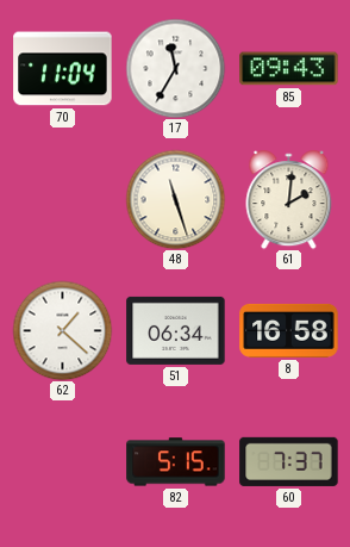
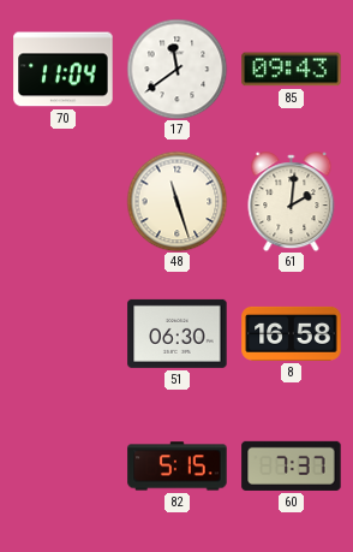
17: 11:35 -> 11:39
62: 1:22 -> none
51: 06:34 -> 06:30
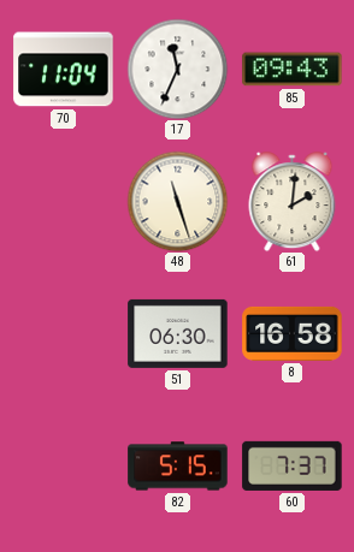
17: 11:39 -> 11:34
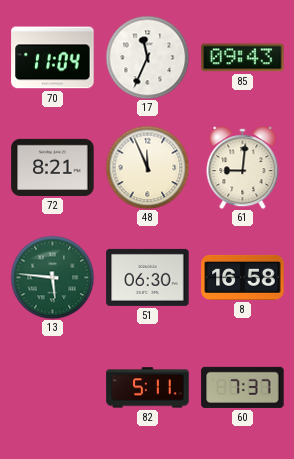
72: none -> 8:21
48: 11:27 -> 11:56
61: 2:01 -> 9:01
13: none -> 5:46
82: 5:15 -> 5:11
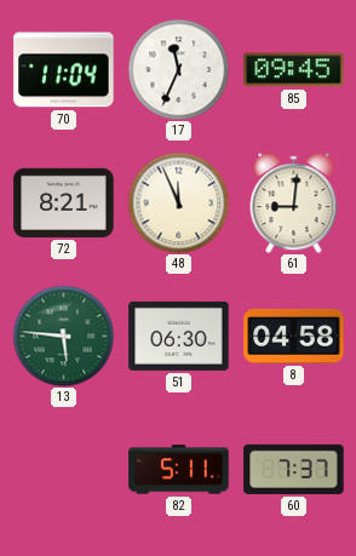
85: 09:43 -> 09:45
8: 16:58 -> 04:58
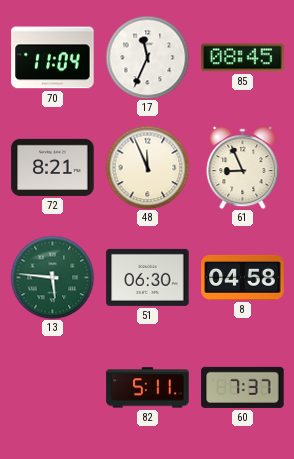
85: 09:45 -> 08:45
61: 9:01 -> 8:56
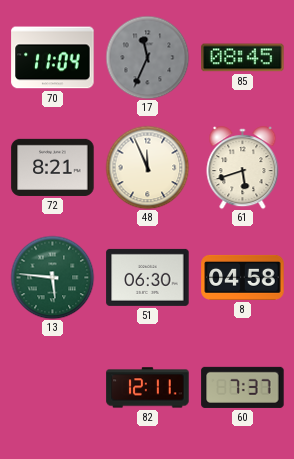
17 dial: white -> grey
61: 8:56 -> 5:42
82: 5:11 -> 12:11
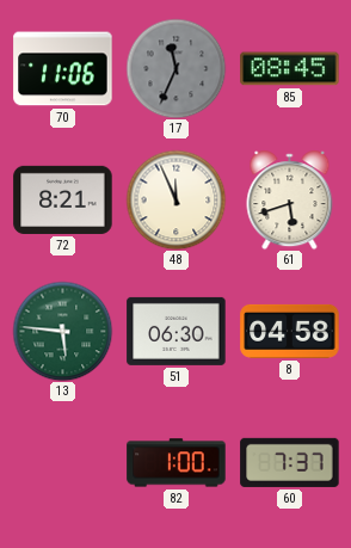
70: 11:04 -> 11:06
82: 12:11 -> 1:00
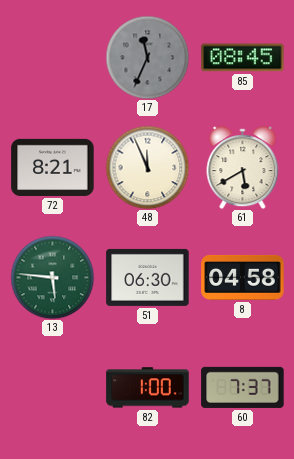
70: 11:06 -> none
61: 5:42 -> 5:40
